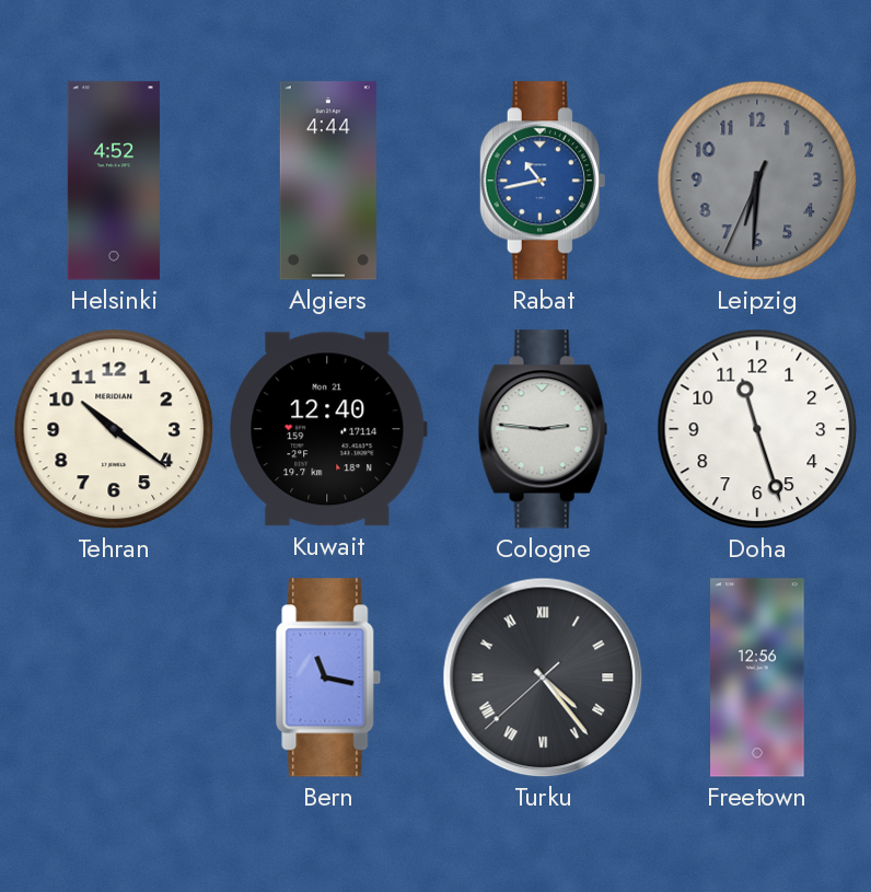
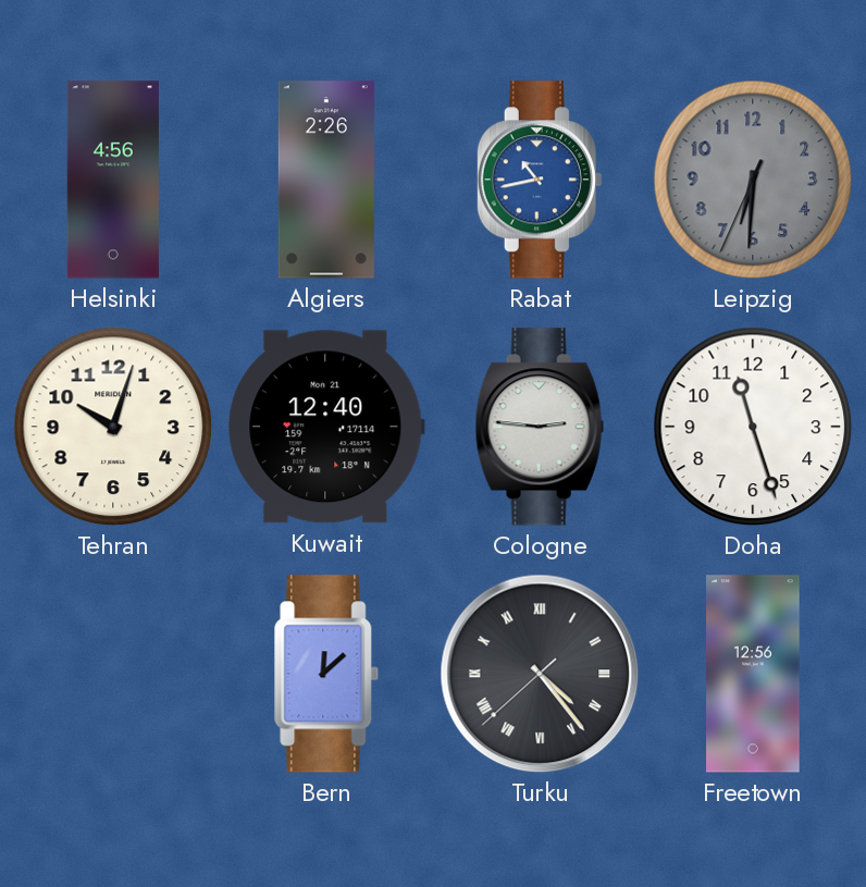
Helsinki: 4:52 -> 4:56
Algiers: 4:44 -> 2:26
Tehran: 10:21 -> 10:03
Bern: 11:17 -> 12:08
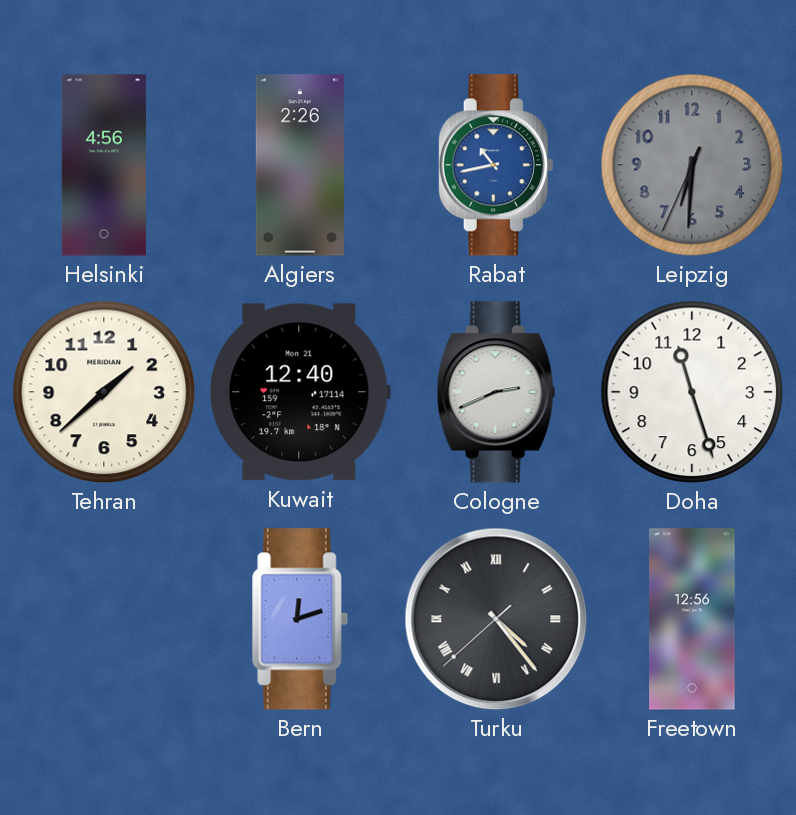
Tehran: 10:03 -> 1:38
Cologne: 2:46 -> 2:41
Bern: 12:08 -> 12:12
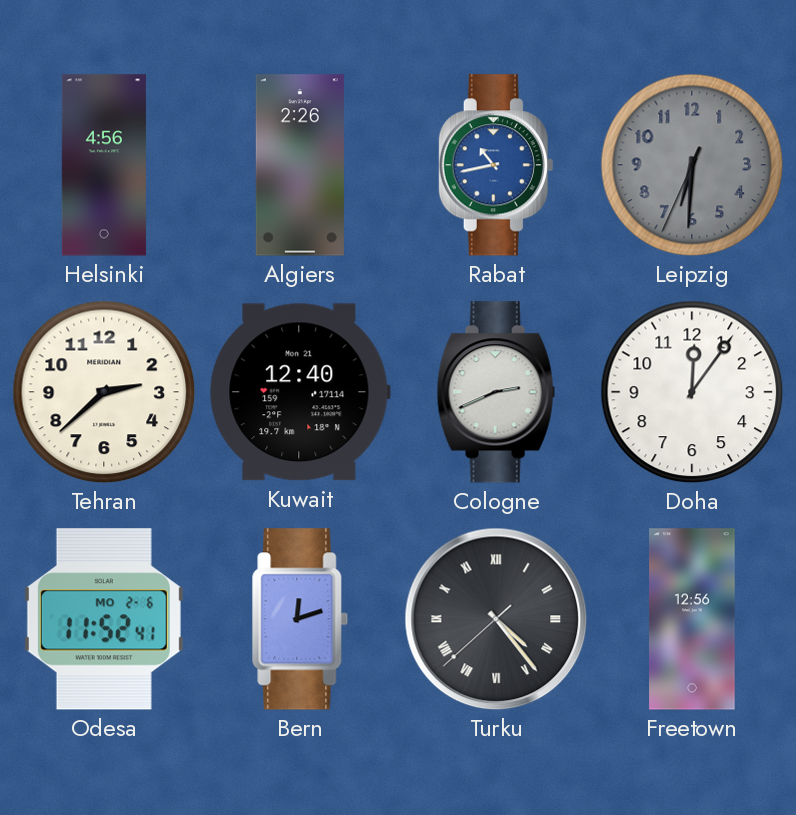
Tehran: 1:38 -> 2:38
Doha: 11:27 -> 12:06
Odesa: none -> 11:52
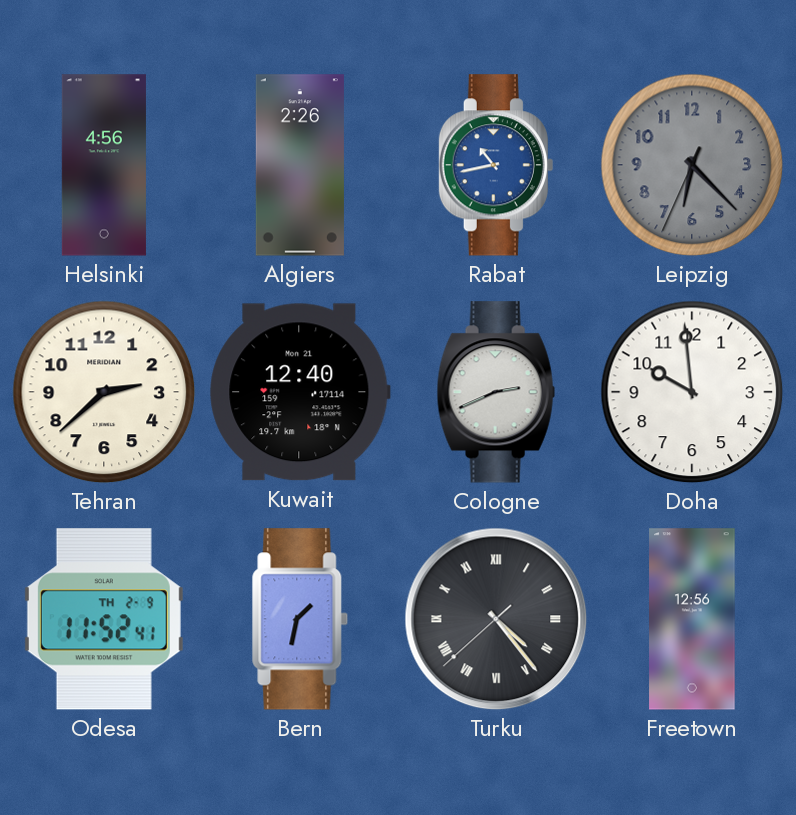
Leipzig: 6:30 -> 6:22
Doha: 12:06 -> 9:59
Odesa date: MO 2-6 -> TH 2-9
Bern: 12:12 -> 1:32
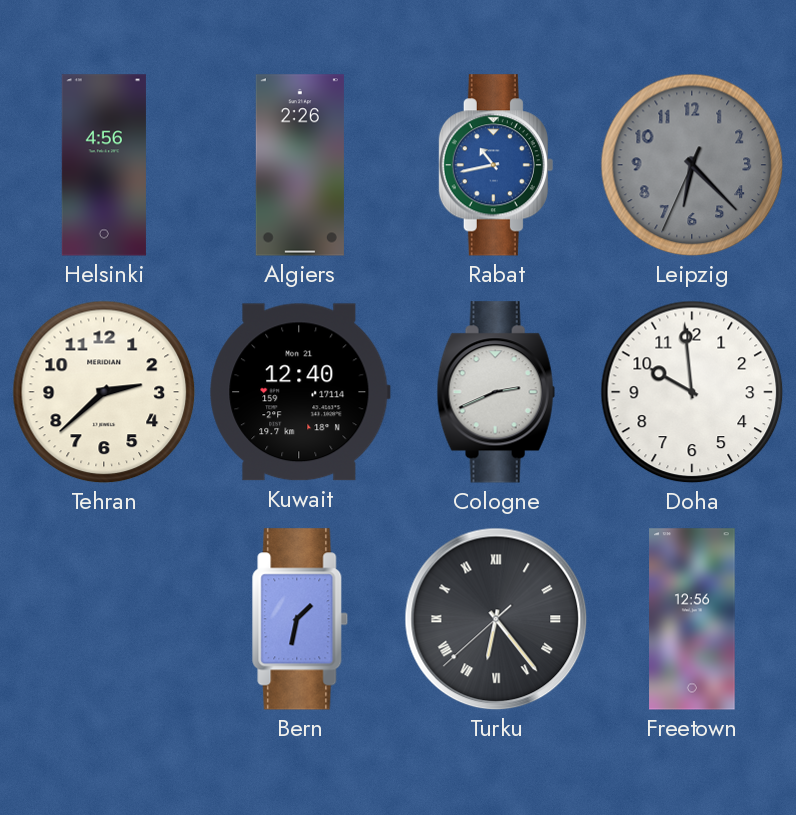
Odesa: 11:52 -> none
Turku: 4:23 -> 6:23
